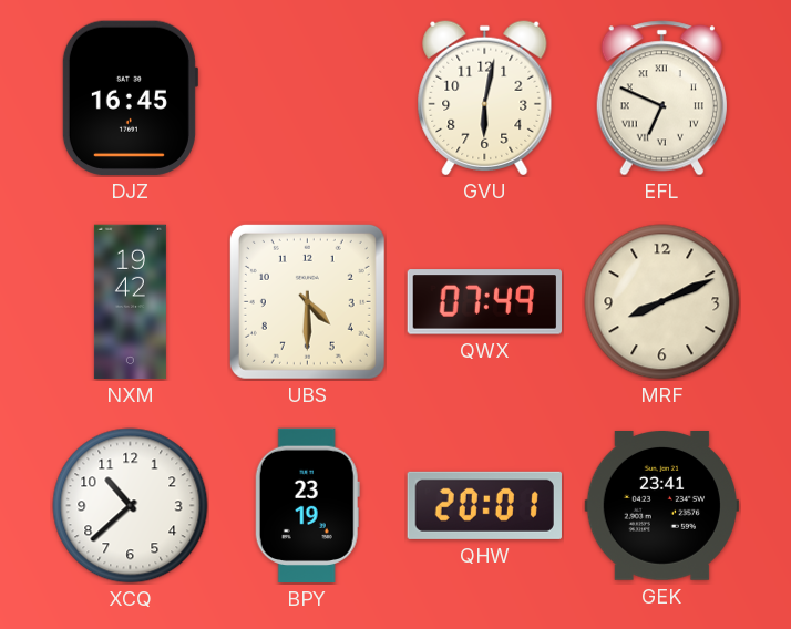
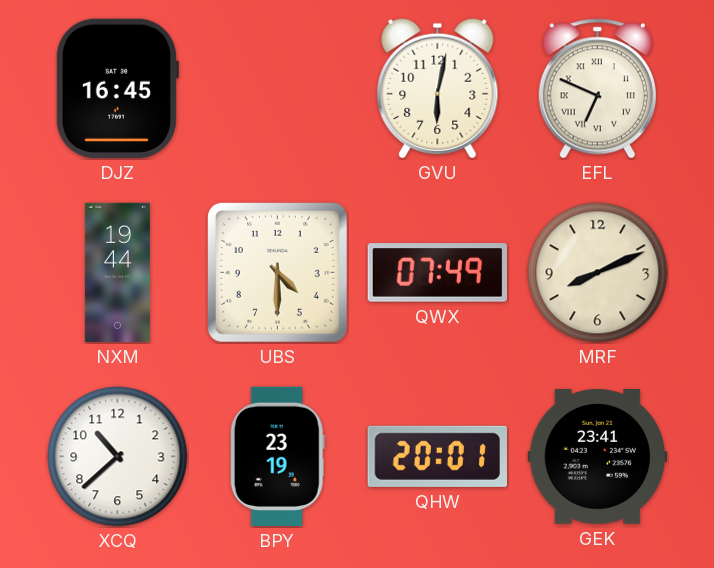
NXM: 19:42 -> 19:44
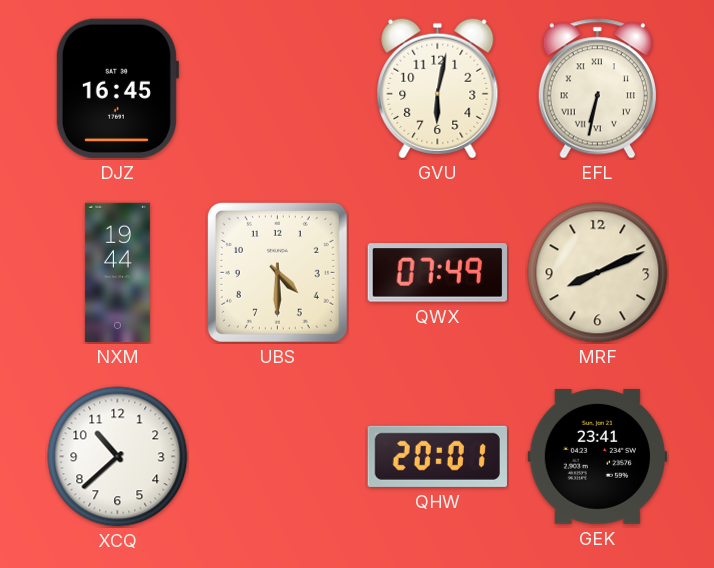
EFL: 6:49 -> 6:32
BPY: 23:19 -> none
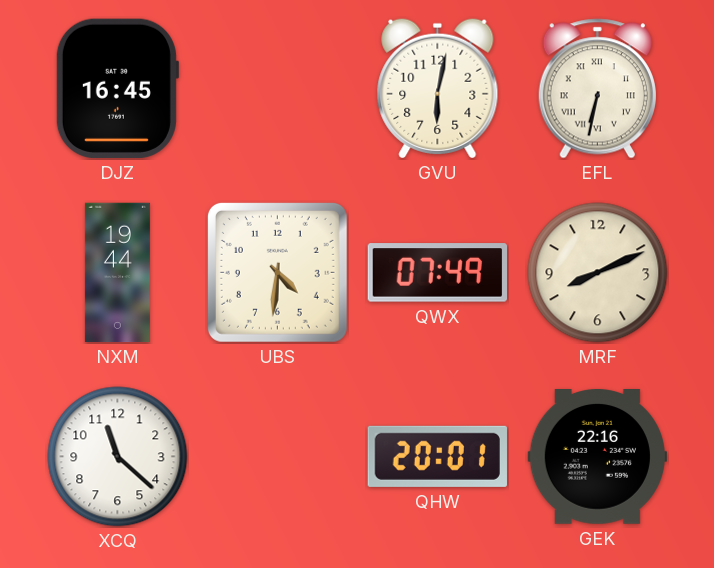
UBS: 4:30 -> 4:31
XCQ: 10:38 -> 11:22
GEK: 23:41 -> 22:16
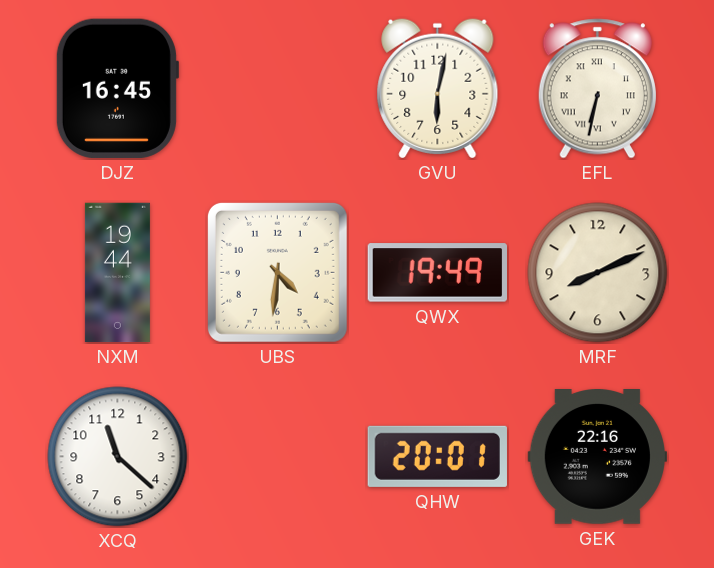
QWX: 07:49 -> 19:49
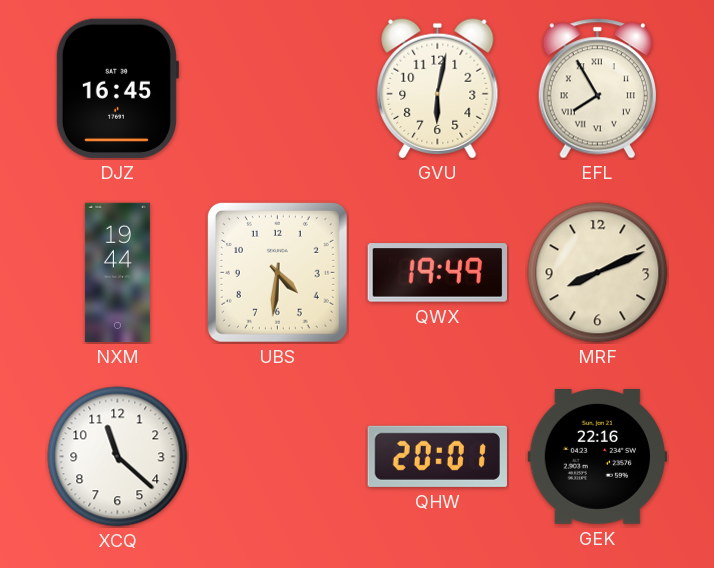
EFL: 6:32 -> 7:55
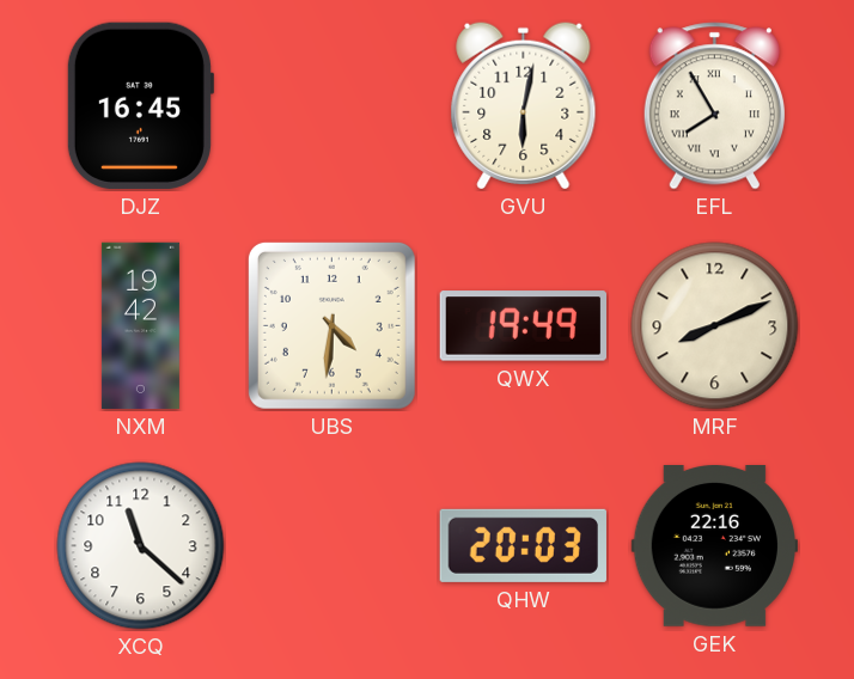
NXM: 19:44 -> 19:42
QHW: 20:01 -> 20:03
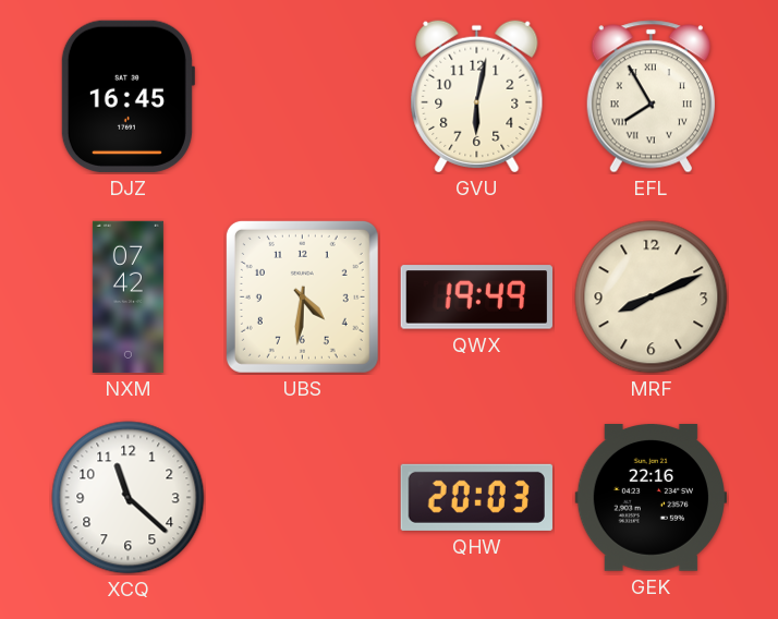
NXM: 19:42 -> 07:42
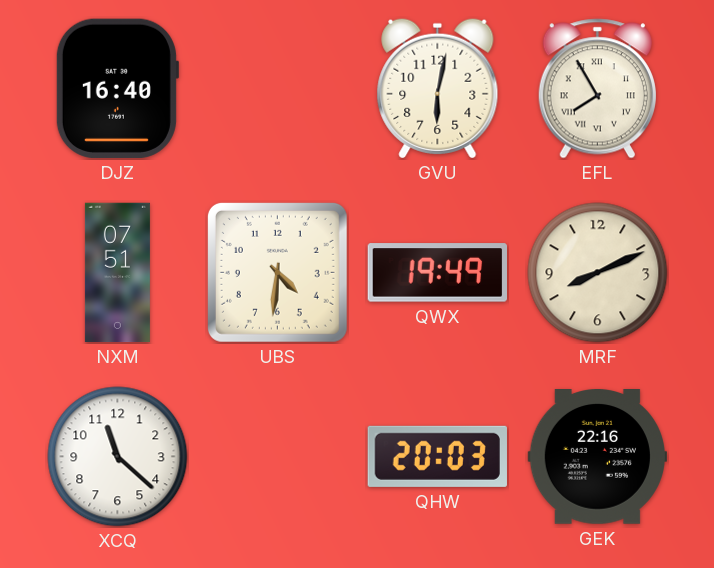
DJZ: 16:45 -> 16:40
NXM: 07:42 -> 07:51
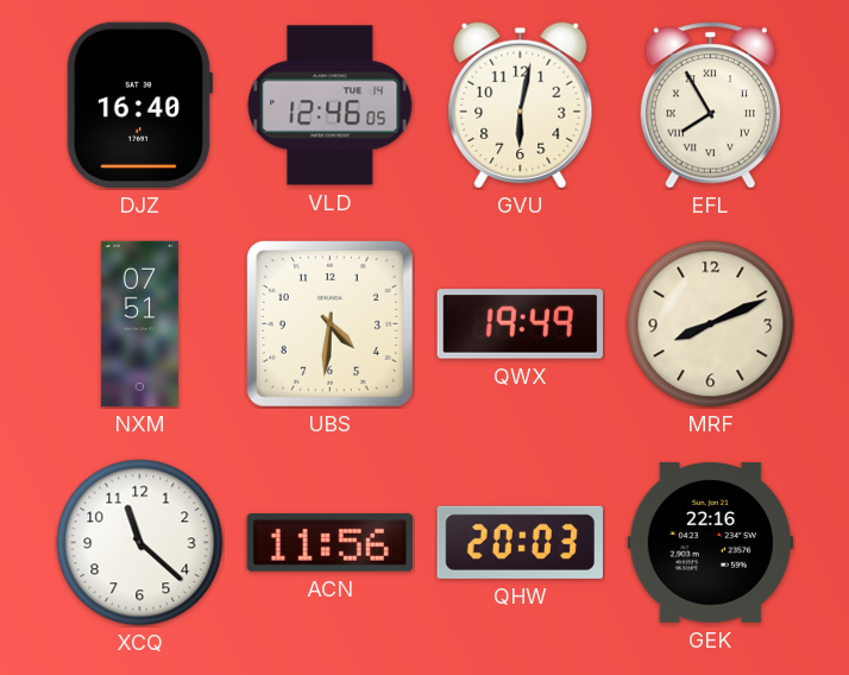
VLD: none -> 12:46
ACN: none -> 11:56
